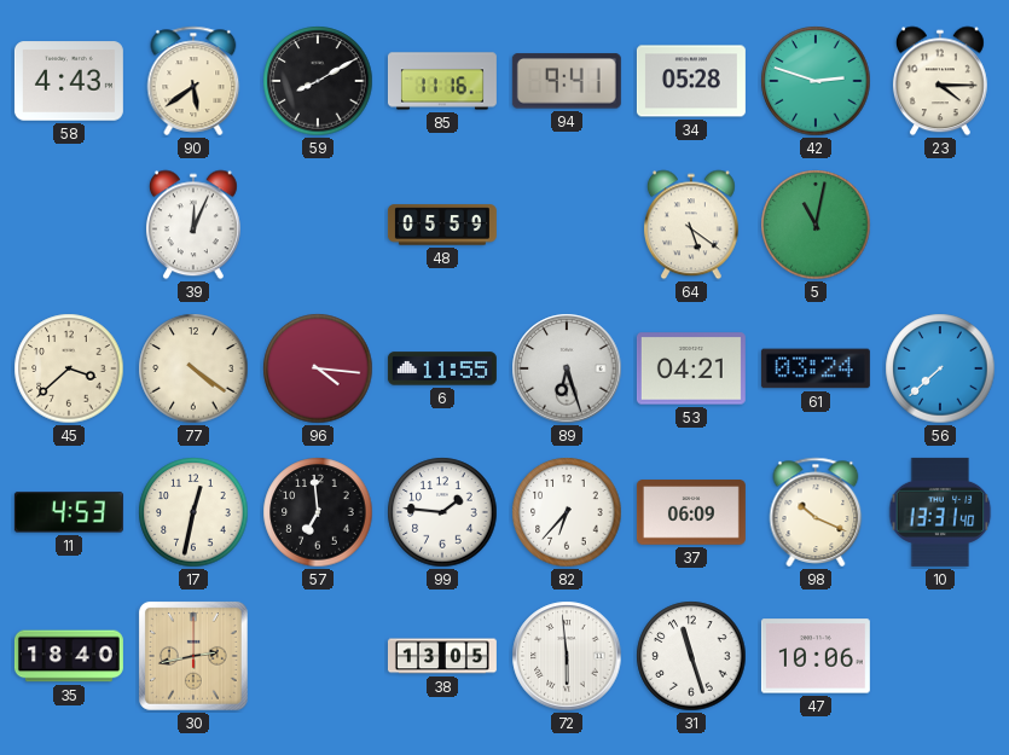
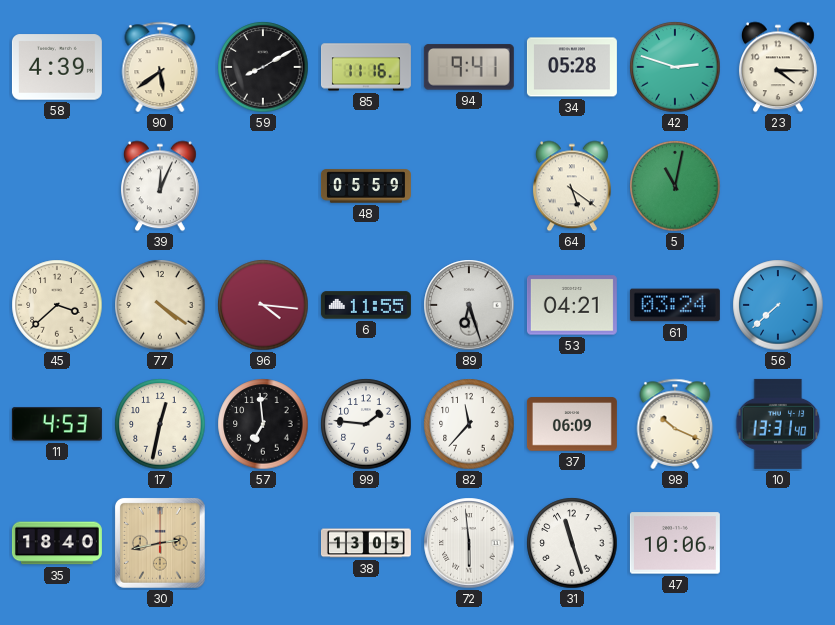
58: 4:43 -> 4:39
82: 6:37 -> 11:37
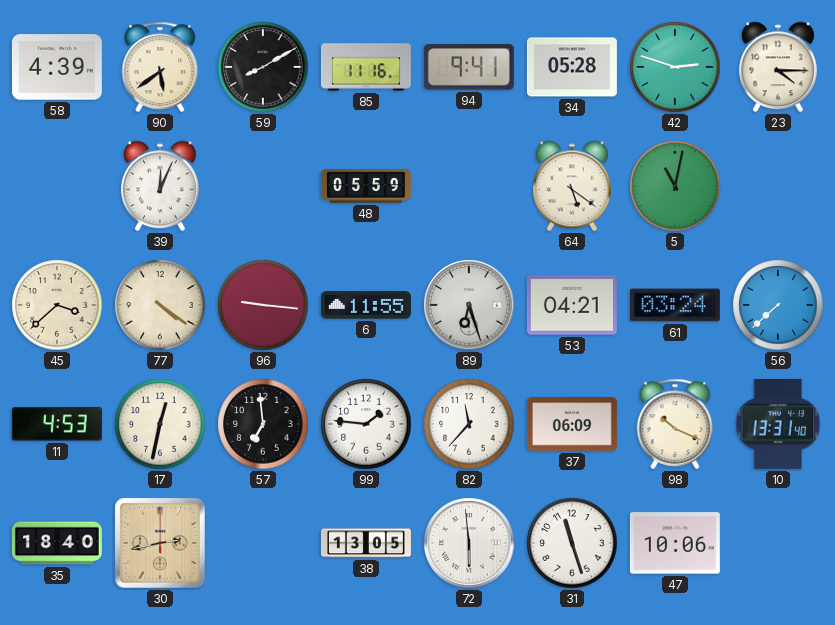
96: 4:16 -> 9:16
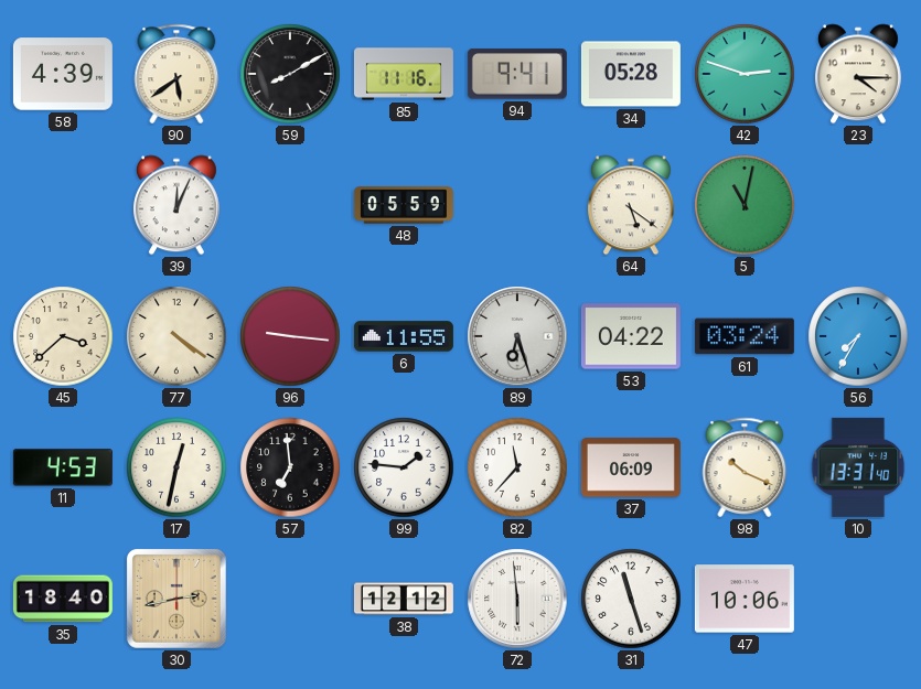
53: 04:21 -> 04:22
56: 7:38 -> 7:35
38: 13:05 -> 12:12
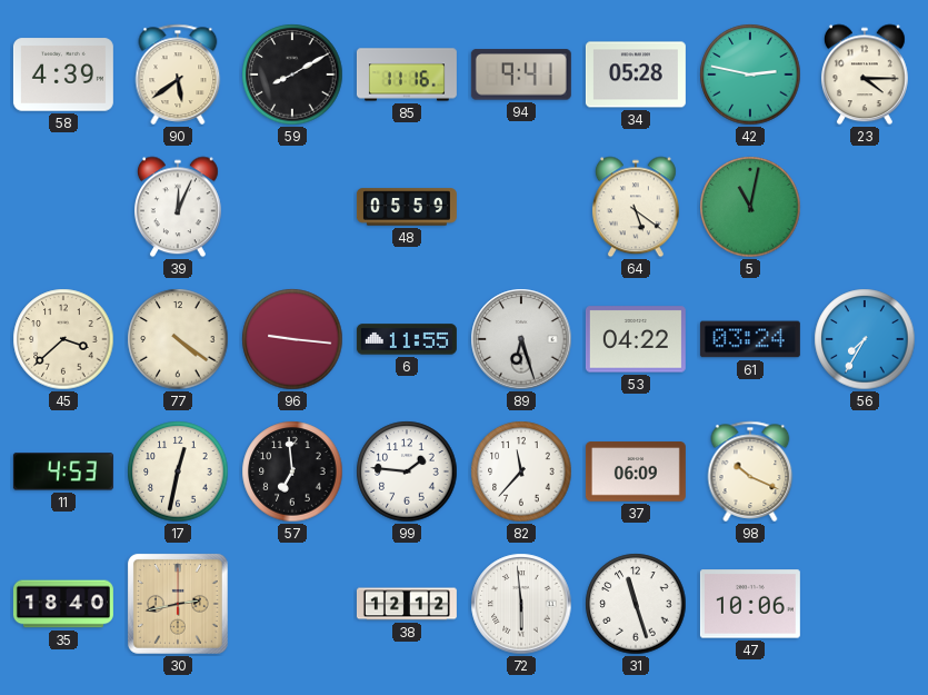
42: 2:48 -> 2:47
10: 13:31 -> none
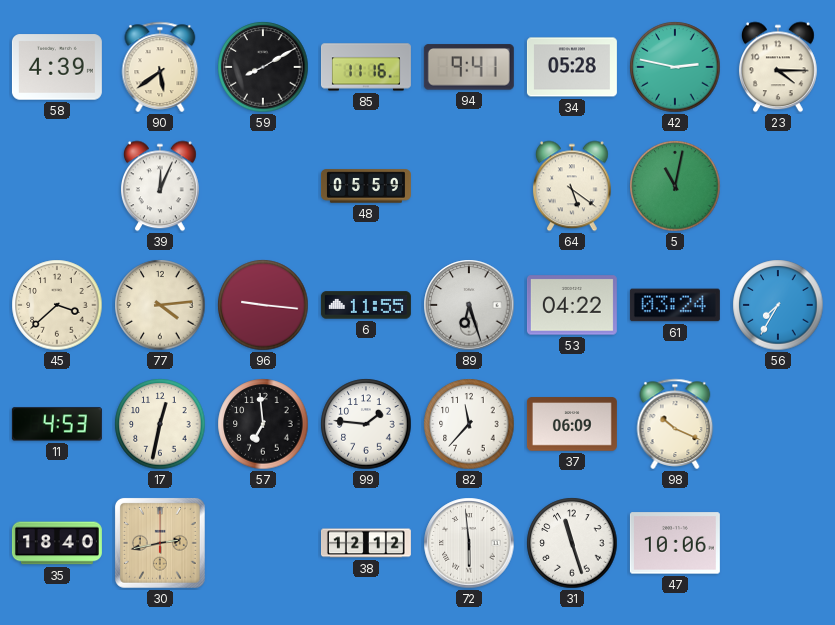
77: 4:21 -> 4:14
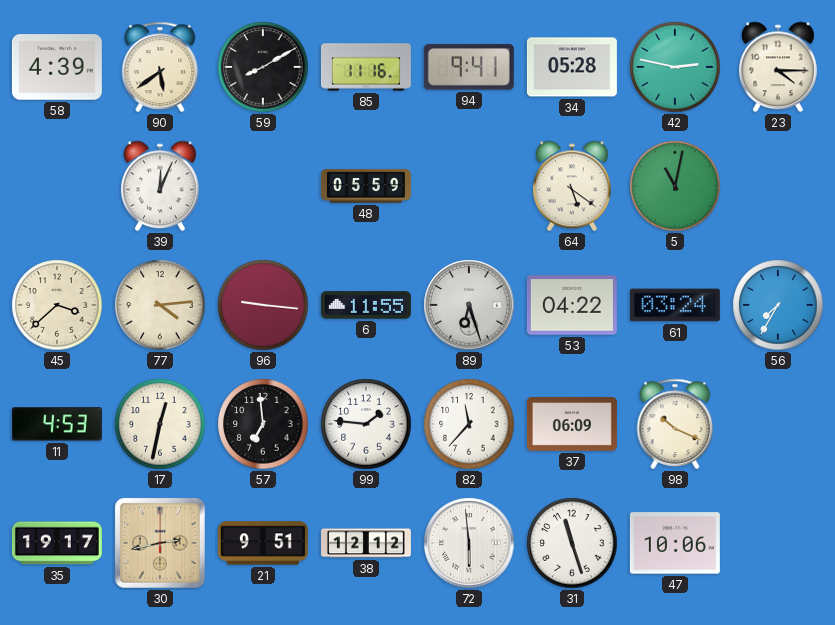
35: 18:40 -> 19:17
21: none -> 9:51
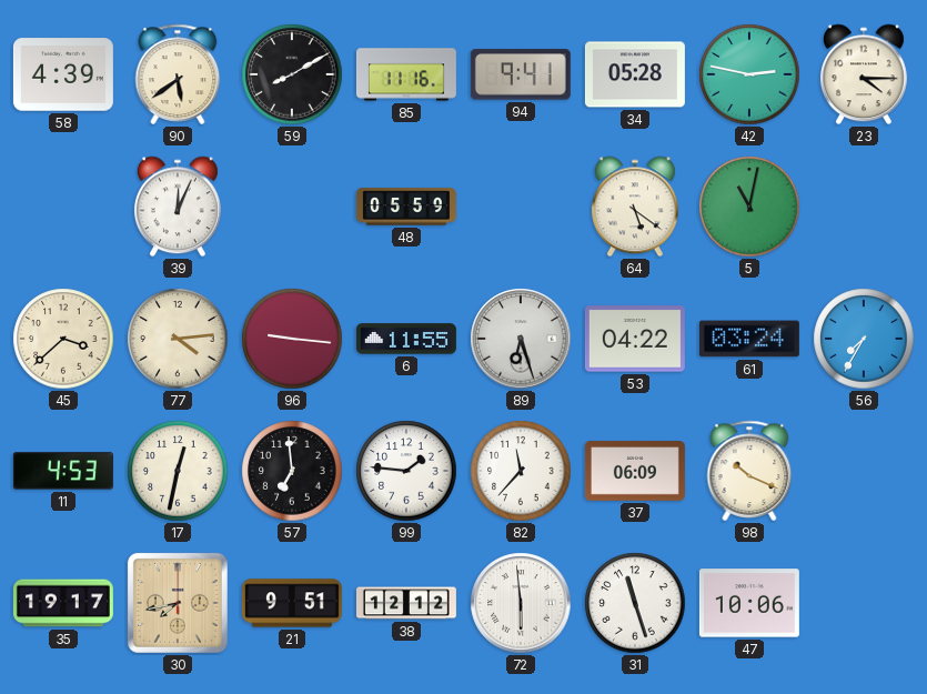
30: 2:43 -> 7:43
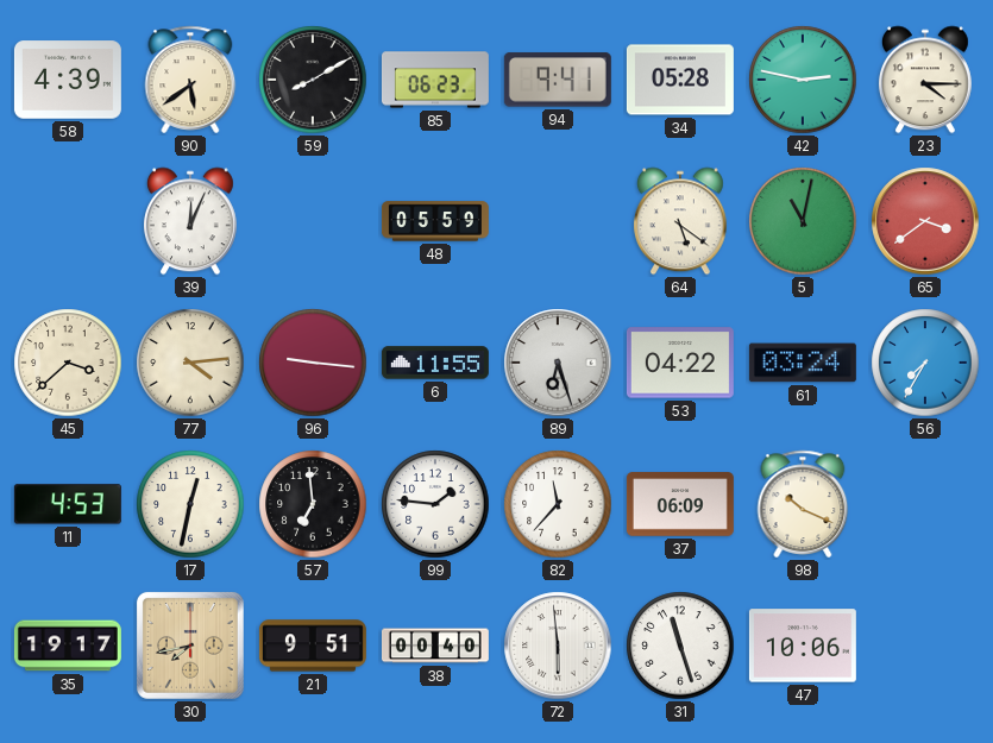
85: 11:16 -> 06:23
65: none -> 3:39
38: 12:12 -> 00:40
